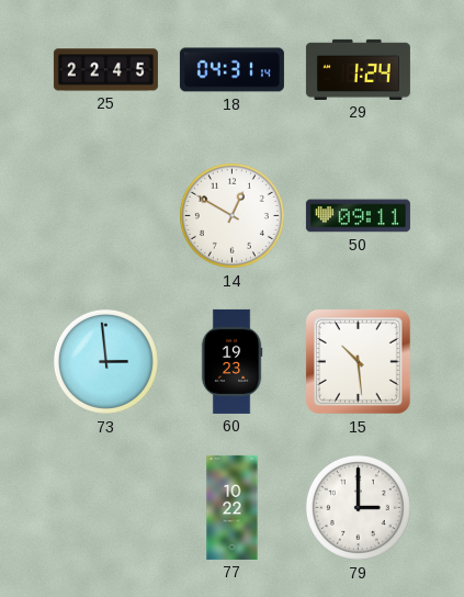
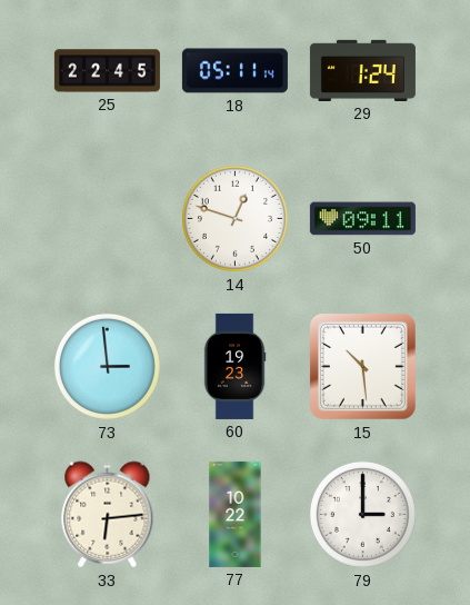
18: 04:31 -> 05:11
14: 12:50 -> 12:48
33: none -> 6:14
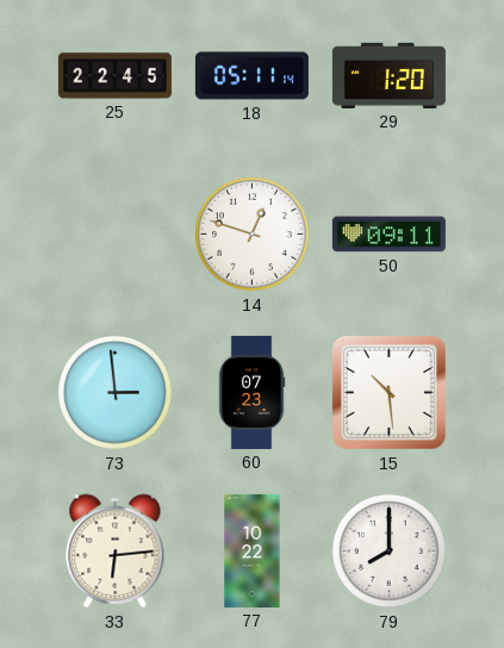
29: 1:24 -> 1:20
60: 19:23 -> 07:23
79: 3:00 -> 8:00
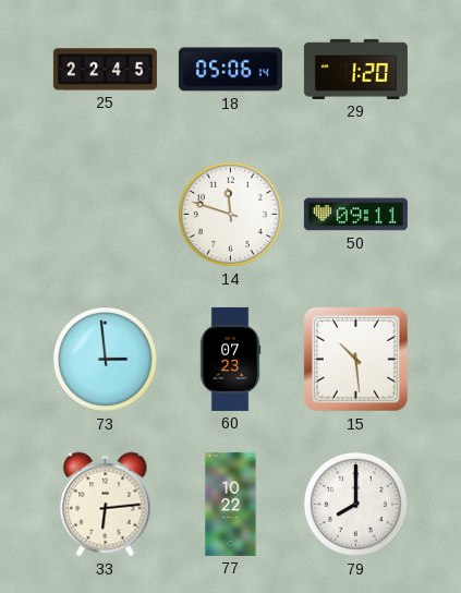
18: 05:11 -> 05:06
14: 12:48 -> 11:48
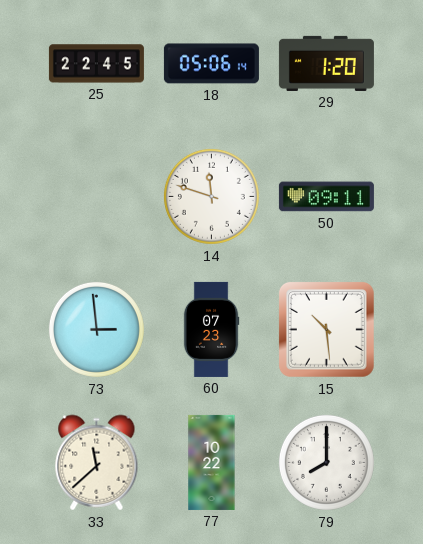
33: 6:14 -> 11:38
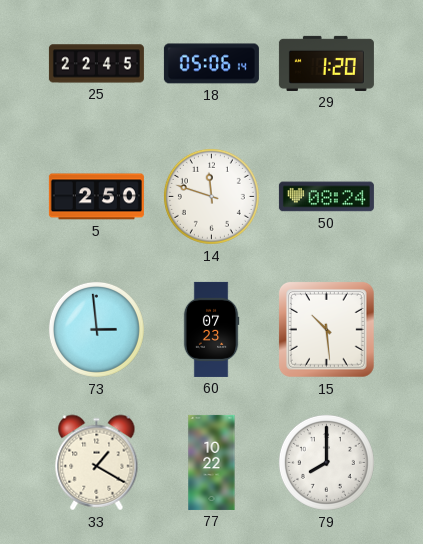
5: none -> 2:50
50: 09:11 -> 08:24
33: 11:38 -> 1:20
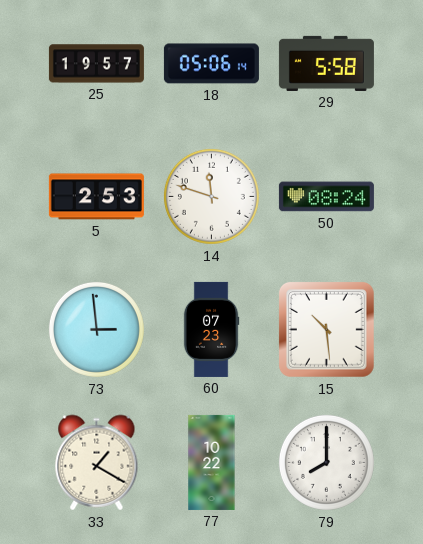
25: 22:45 -> 19:57
29: 1:20 -> 5:58
5: 2:50 -> 2:53
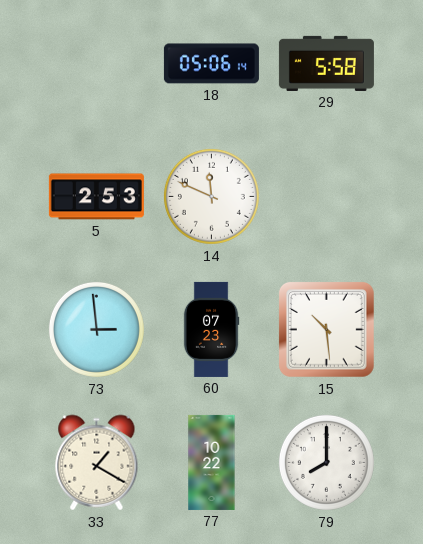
25: 19:57 -> none
14: 11:48 -> 11:49
50: 08:24 -> none
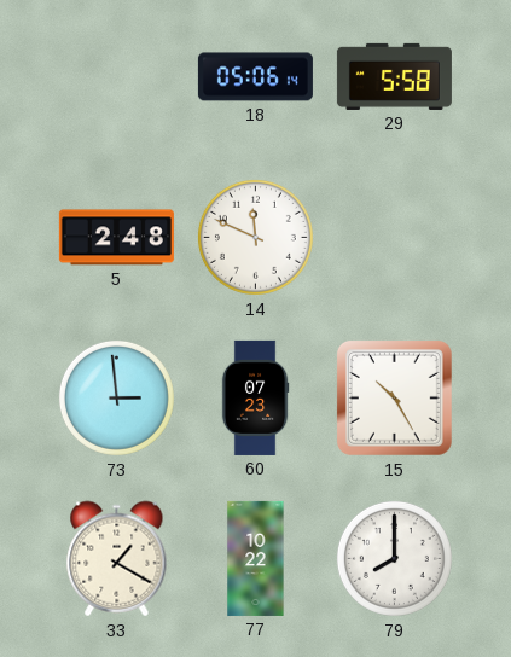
5: 2:53 -> 2:48
15: 10:29 -> 10:25
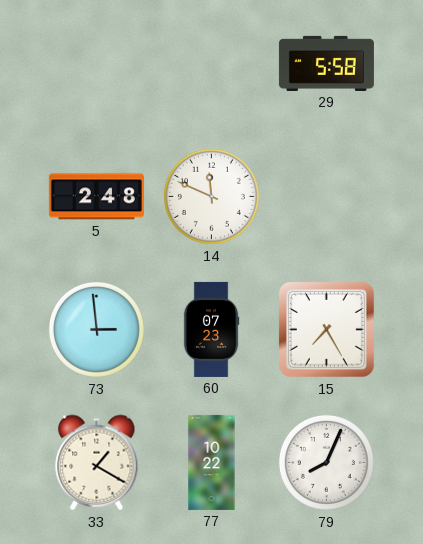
18: 05:06 -> none
15: 10:25 -> 7:25
79: 8:00 -> 8:04
